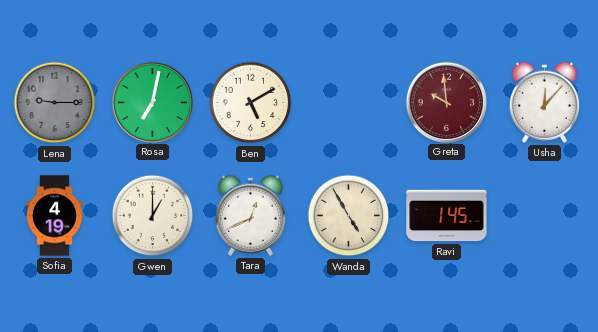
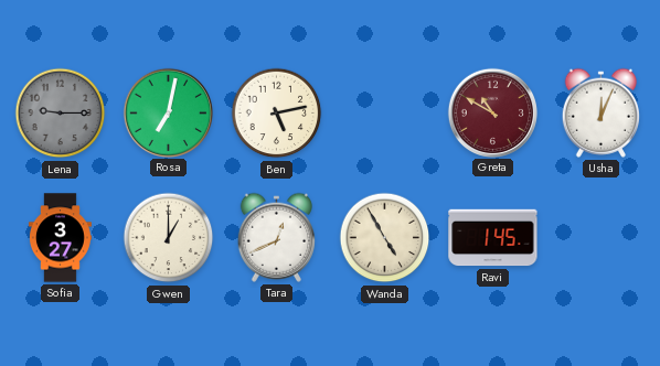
Ben: 5:10 -> 5:13
Greta: 9:59 -> 10:50
Usha: 12:07 -> 12:04
Sofia: 4:19 -> 3:27
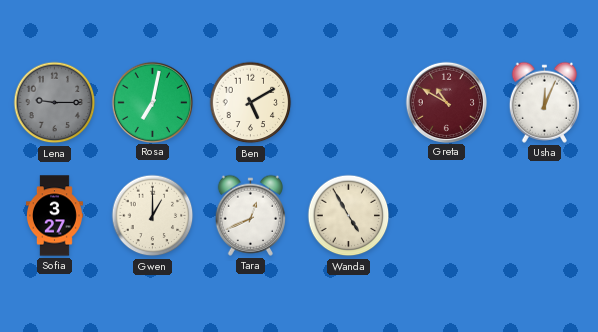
Ben: 5:13 -> 5:10
Ravi: 1:45 -> none
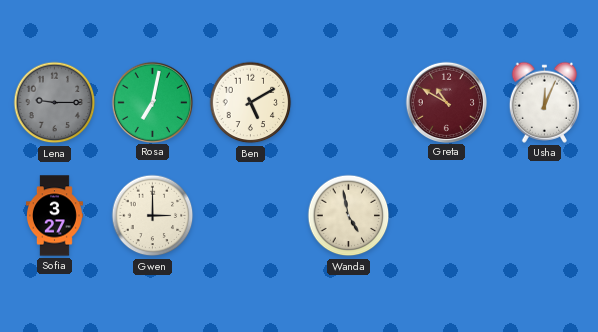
Gwen: 1:00 -> 3:00
Tara: 12:41 -> none
Wanda: 4:55 -> 4:58
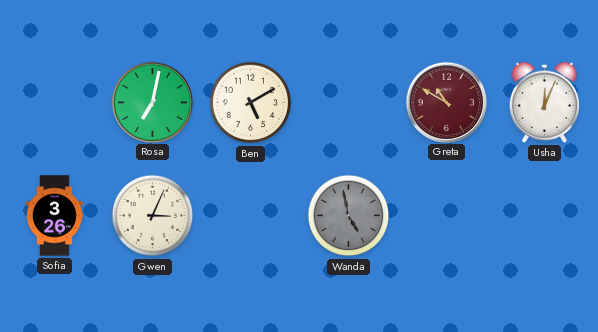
Lena: 9:15 -> none
Sofia: 3:27 -> 3:26
Gwen: 3:00 -> 3:04
Wanda dial: cream -> grey
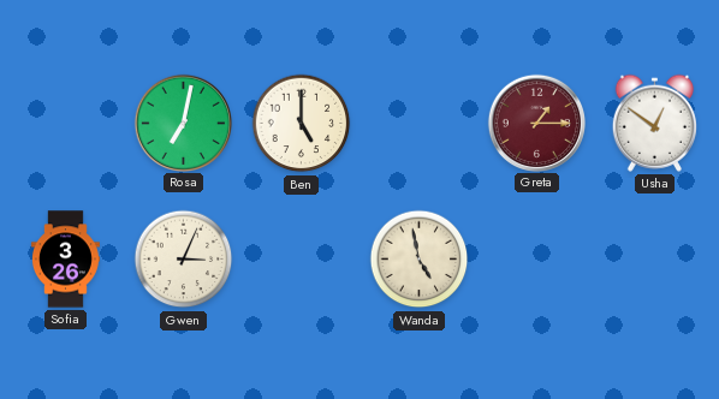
Ben: 5:10 -> 5:00
Greta: 10:50 -> 1:15
Usha: 12:04 -> 12:51
Wanda dial: grey -> cream
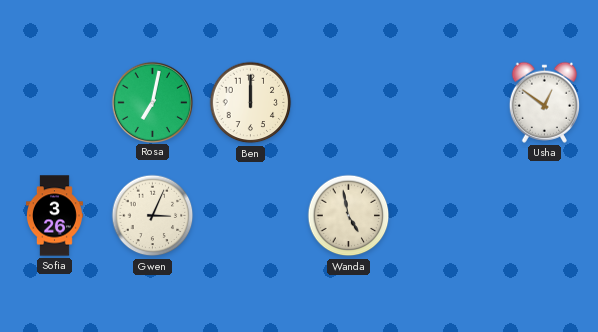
Ben: 5:00 -> 12:00
Greta: 1:15 -> none
